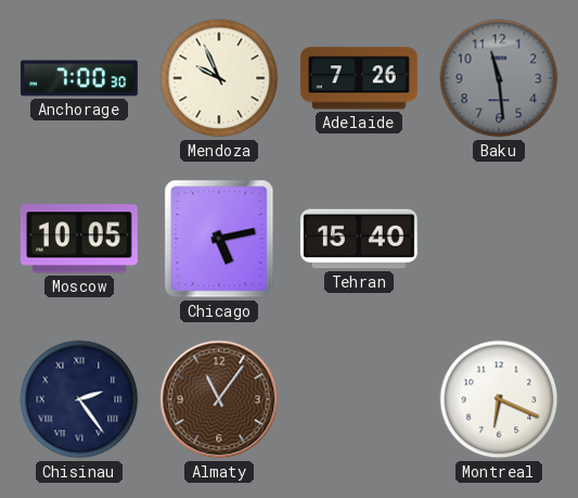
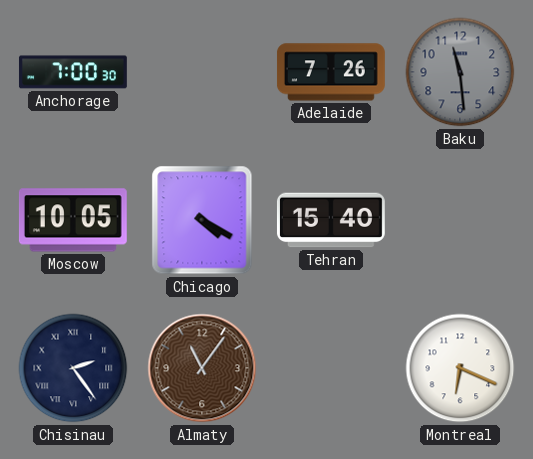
Mendoza: 9:56 -> none
Chicago: 5:13 -> 4:20
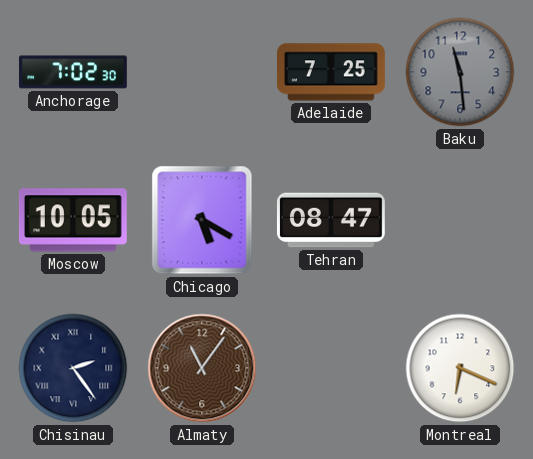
Anchorage: 7:00 -> 7:02
Adelaide: 7:26 -> 7:25
Chicago: 4:20 -> 5:20
Tehran: 15:40 -> 08:47
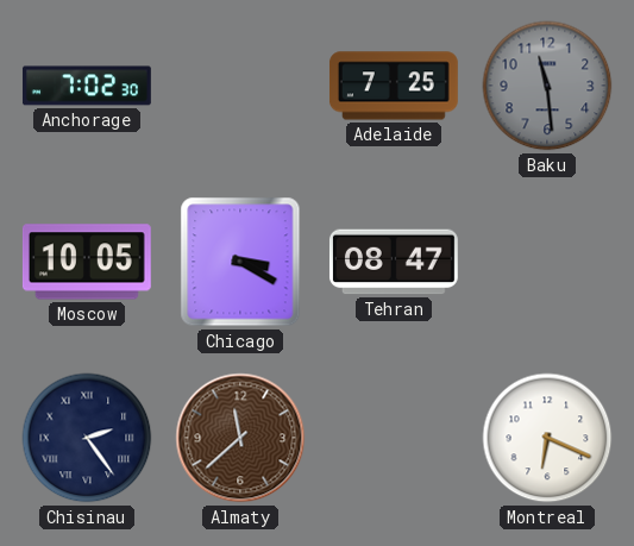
Chicago: 5:20 -> 3:20
Almaty: 11:06 -> 11:38
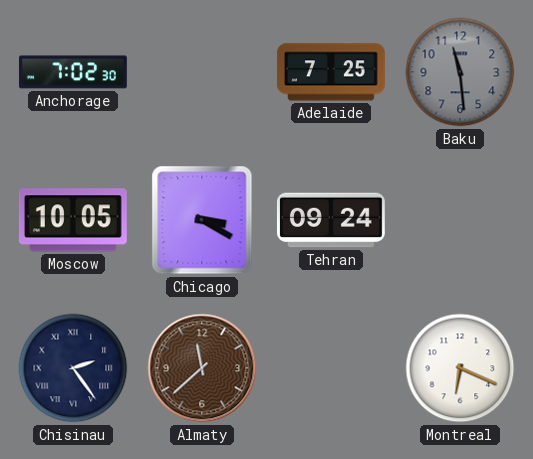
Tehran: 08:47 -> 09:24
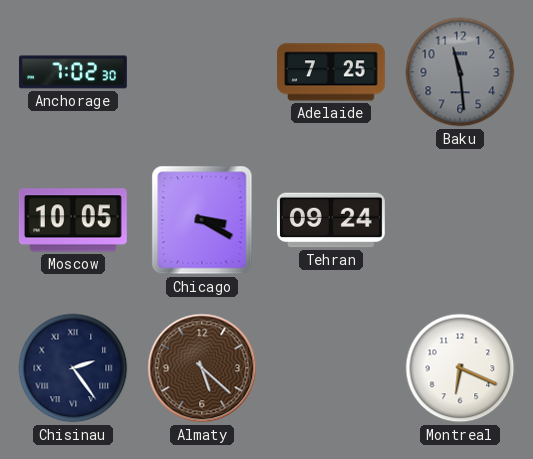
Almaty: 11:38 -> 5:22
